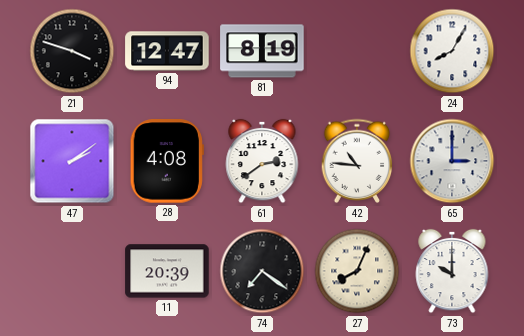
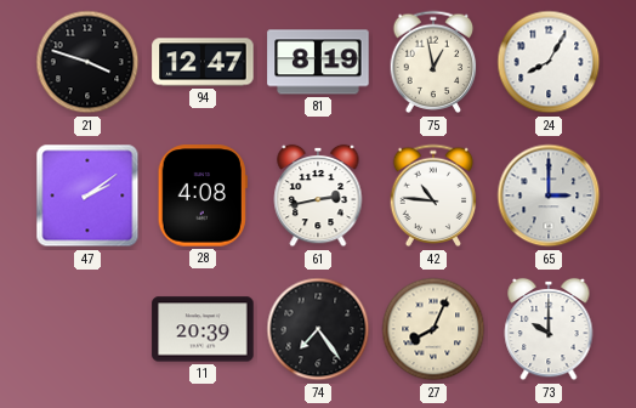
75: none -> 12:58
61: 2:39 -> 2:43
74: 7:21 -> 7:24
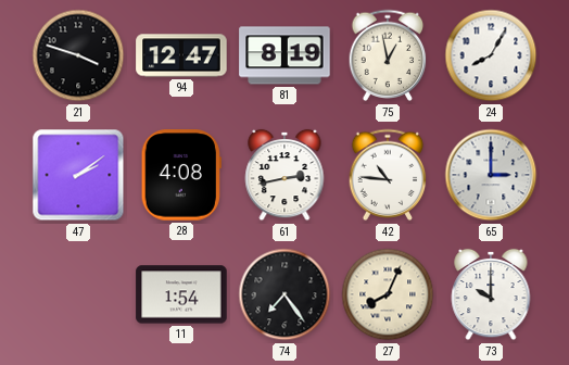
11: 20:39 -> 1:54
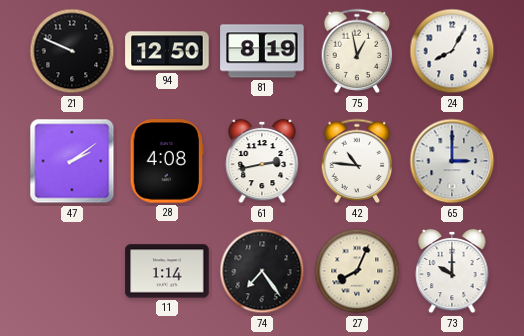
21: 3:48 -> 9:49
94: 12:47 -> 12:50
11: 1:54 -> 1:14
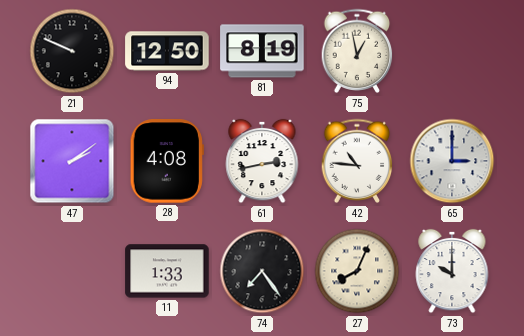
24: 8:05 -> none
11: 1:14 -> 1:33
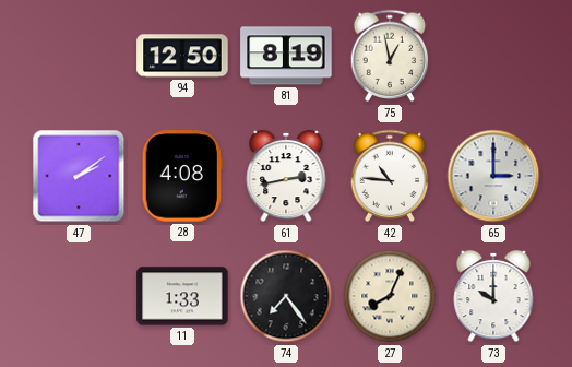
21: 9:49 -> none
